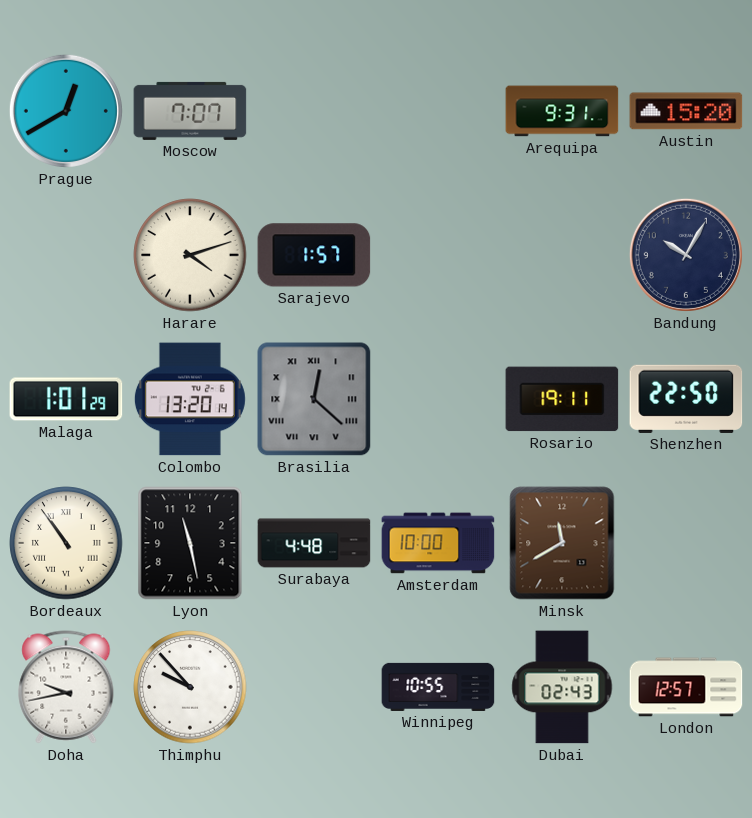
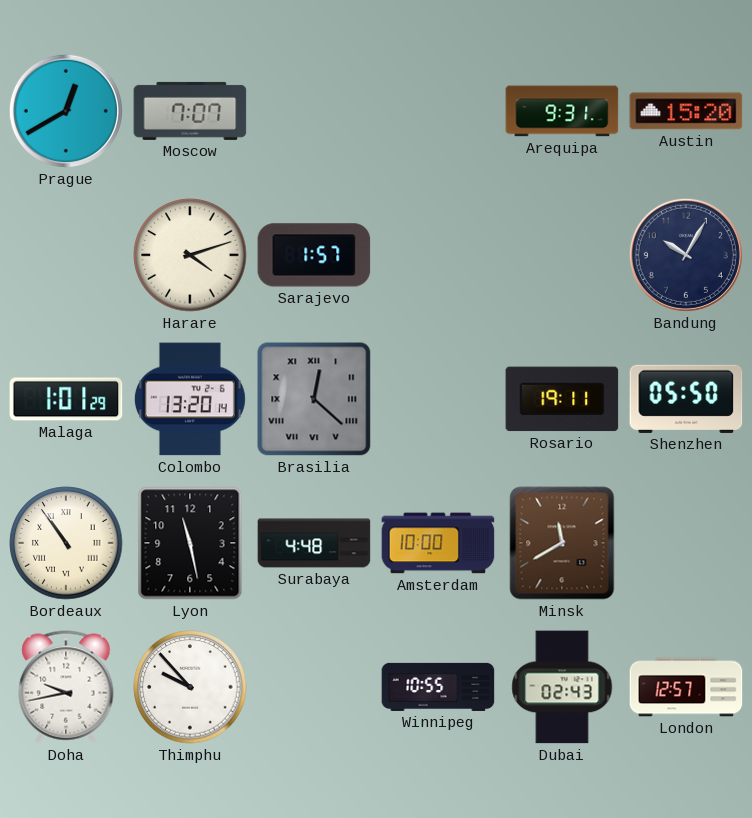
Shenzhen: 22:50 -> 05:50
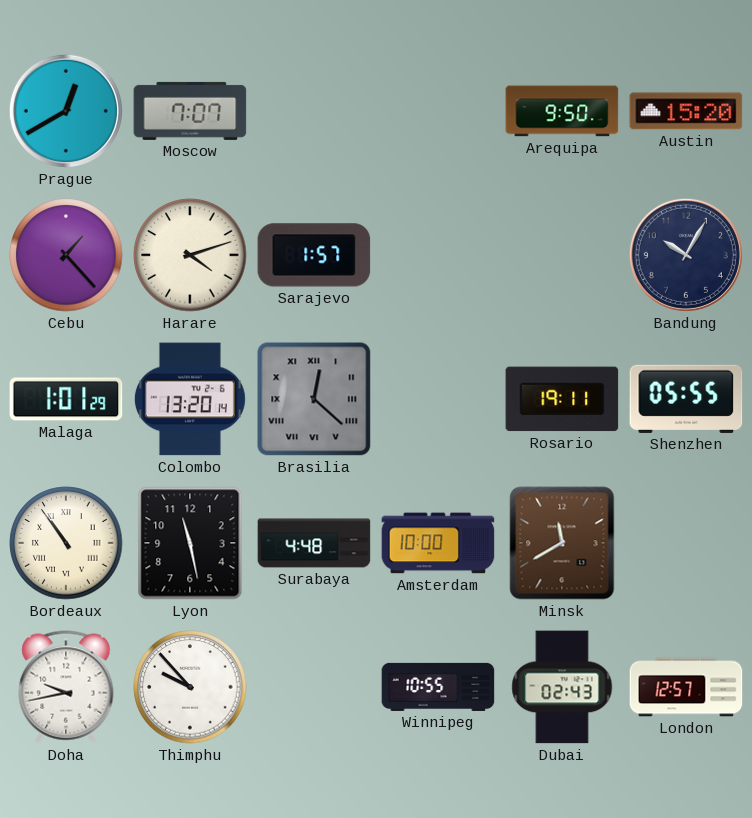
Arequipa: 9:31 -> 9:50
Cebu: none -> 1:23
Shenzhen: 05:50 -> 05:55
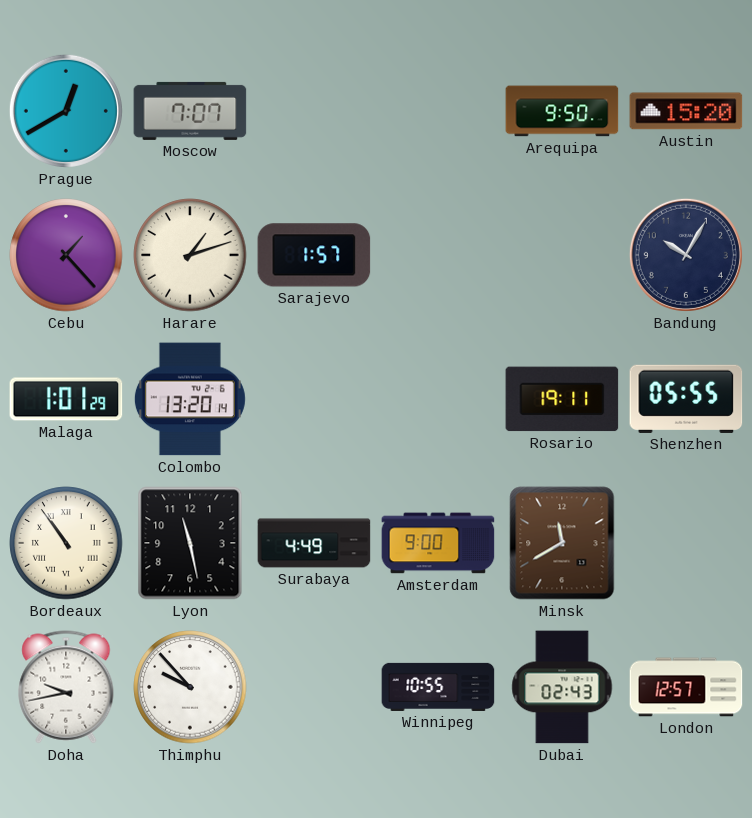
Harare: 4:12 -> 1:12
Brasilia: 12:22 -> none
Surabaya: 4:48 -> 4:49
Amsterdam: 10:00 -> 9:00
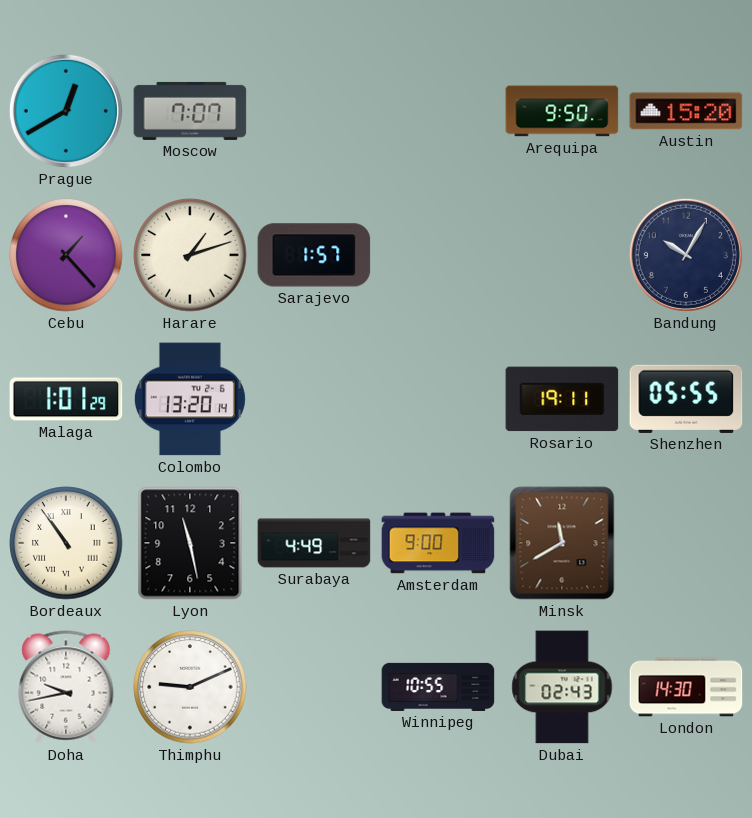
Thimphu: 9:53 -> 9:11
London: 12:57 -> 14:30
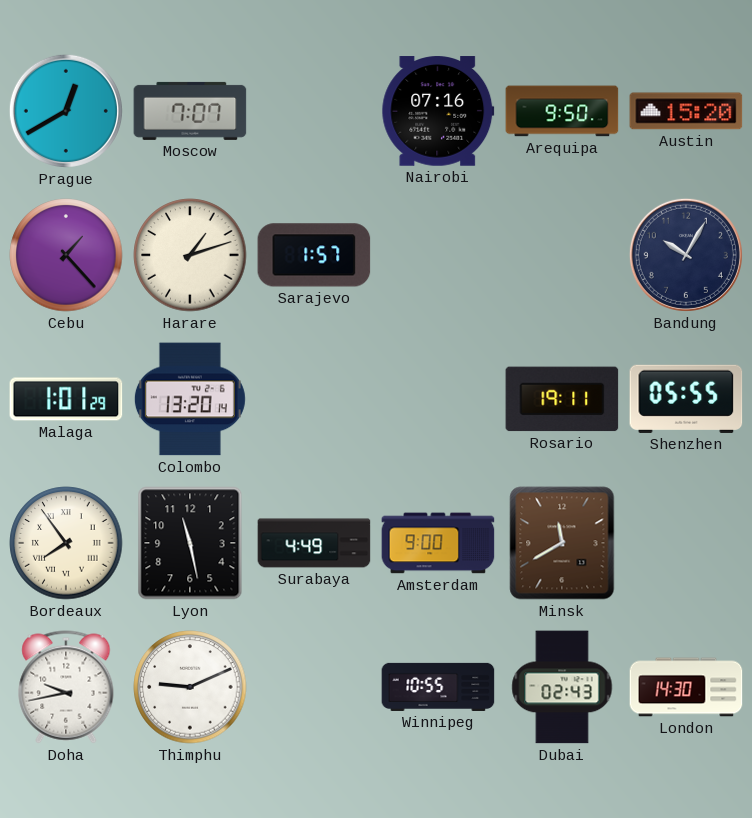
Nairobi: none -> 07:16
Bordeaux: 10:54 -> 7:54
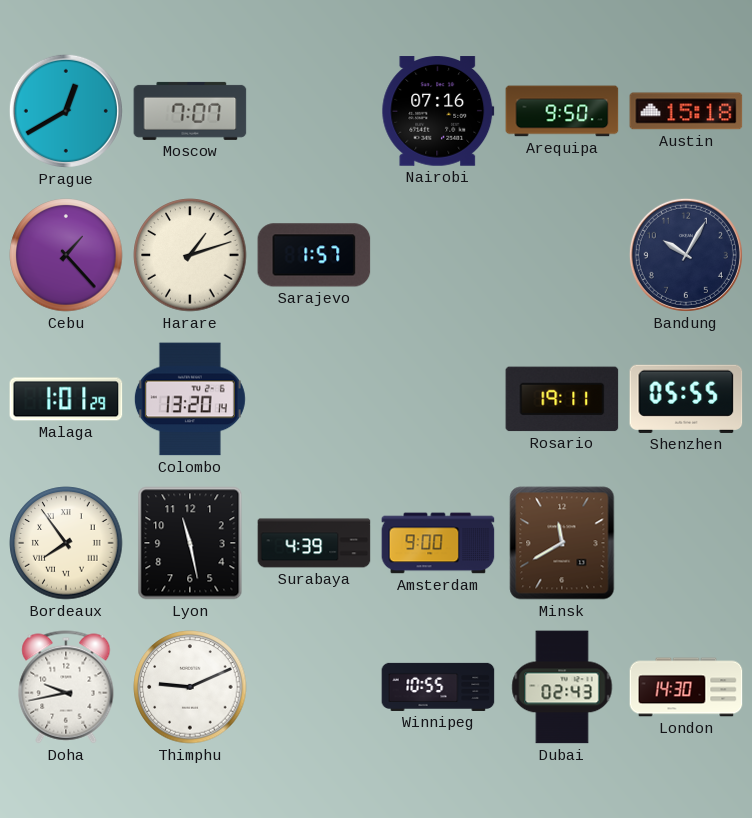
Austin: 15:20 -> 15:18
Surabaya: 4:49 -> 4:39
